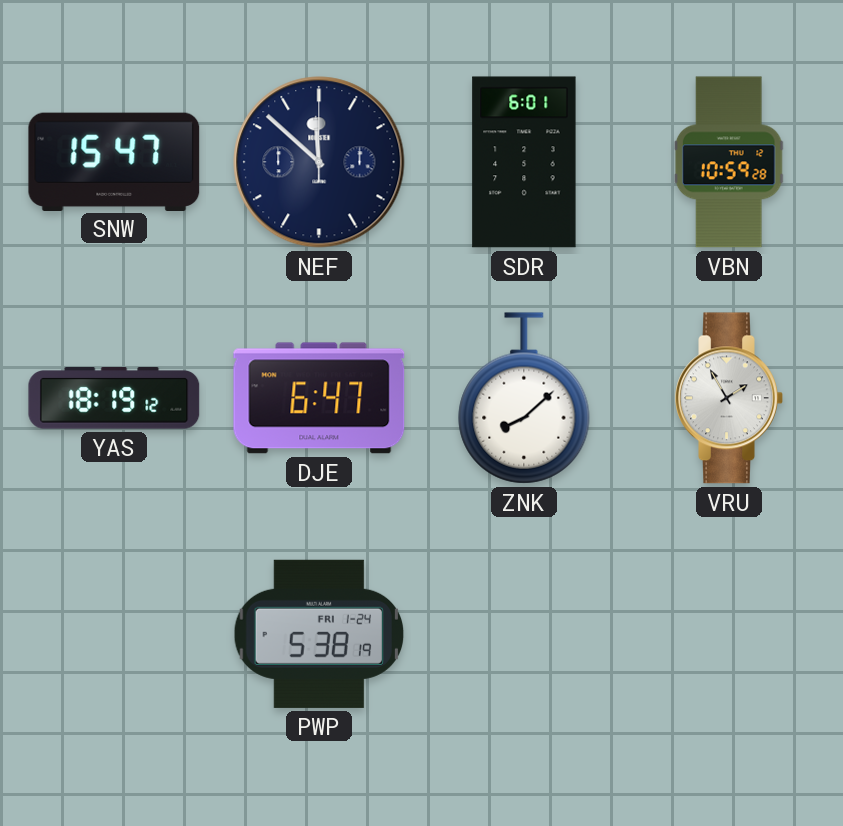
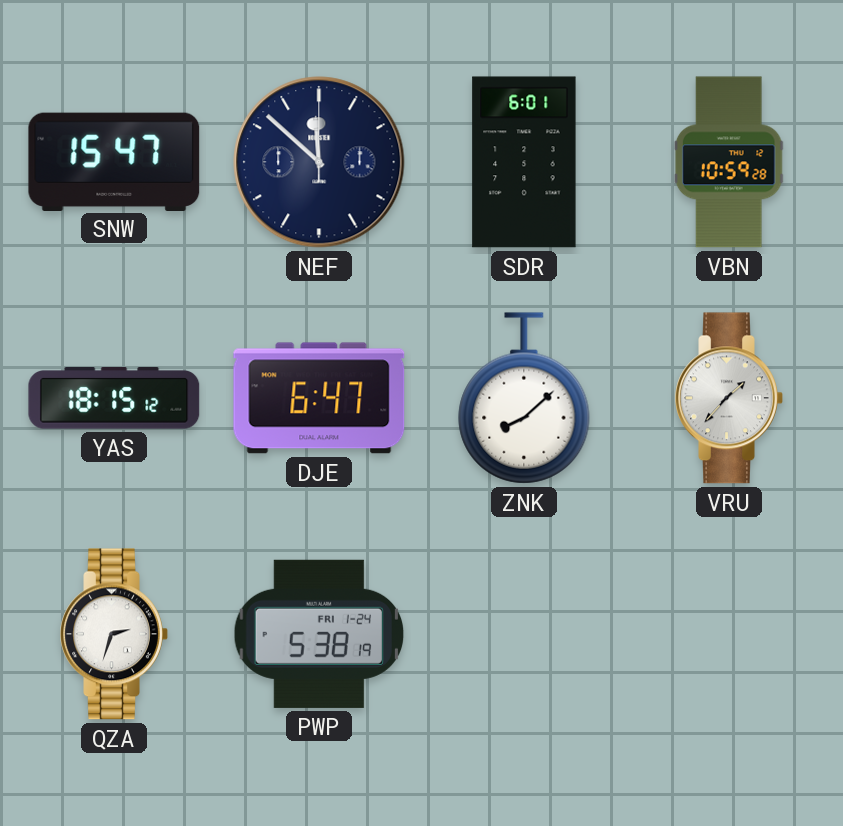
YAS: 18:19 -> 18:15
VRU: 1:55 -> 1:37
QZA: none -> 2:33
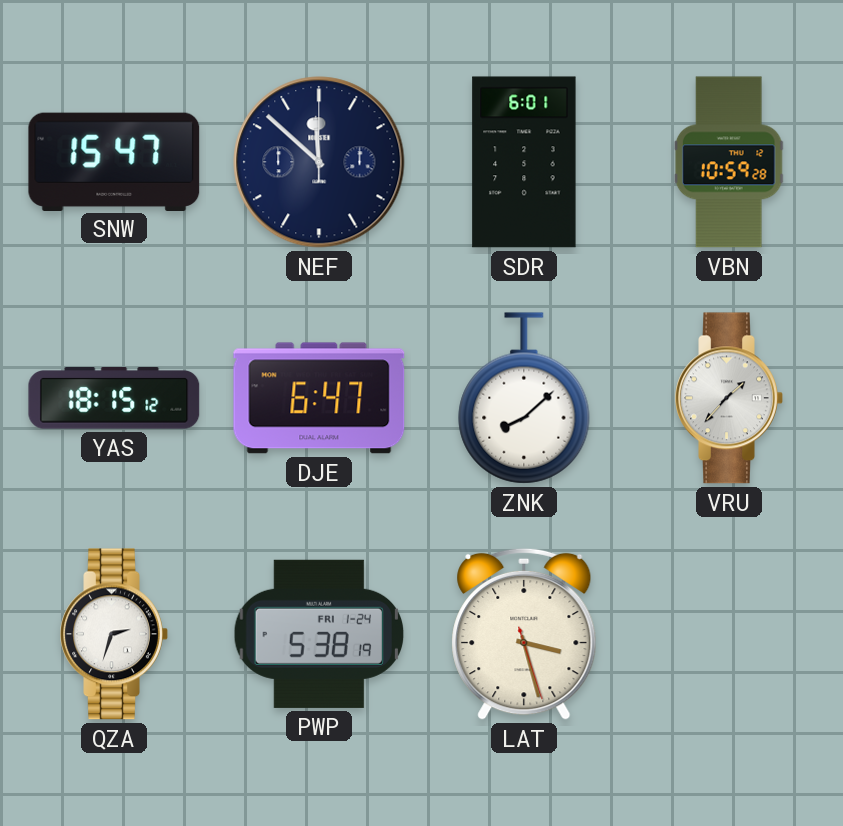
LAT: none -> 3:27
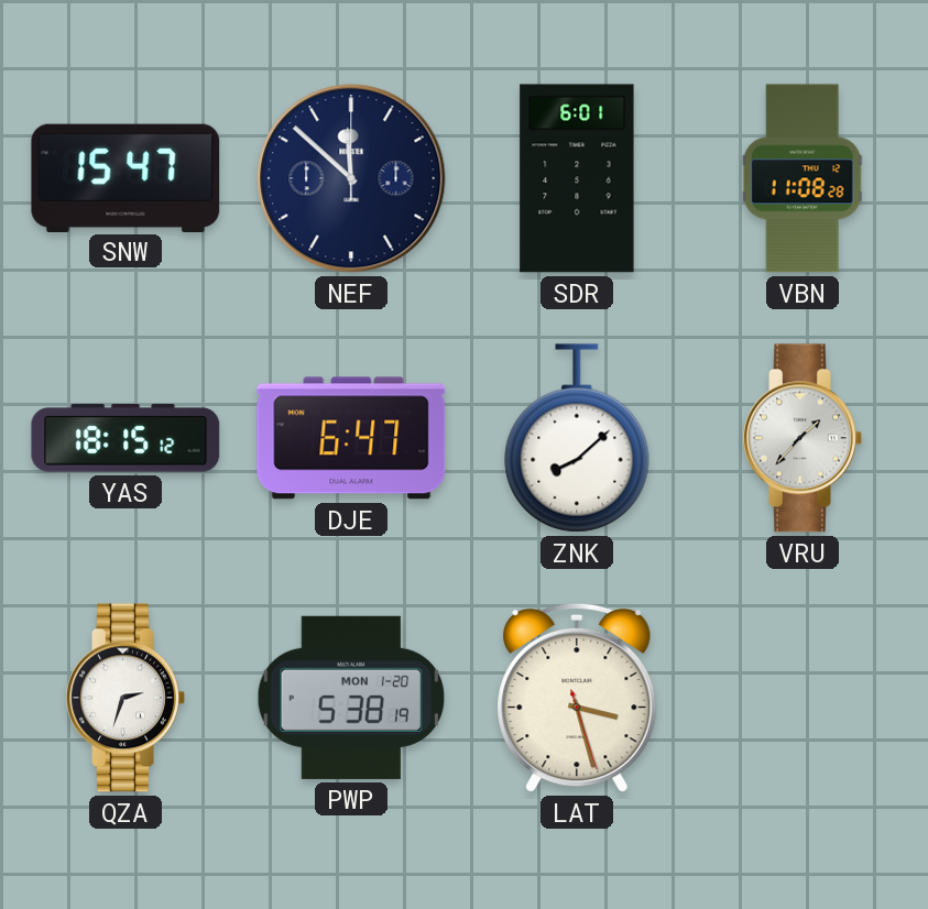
VBN: 10:59 -> 11:08
PWP date: FRI 1-24 -> MON 1-20
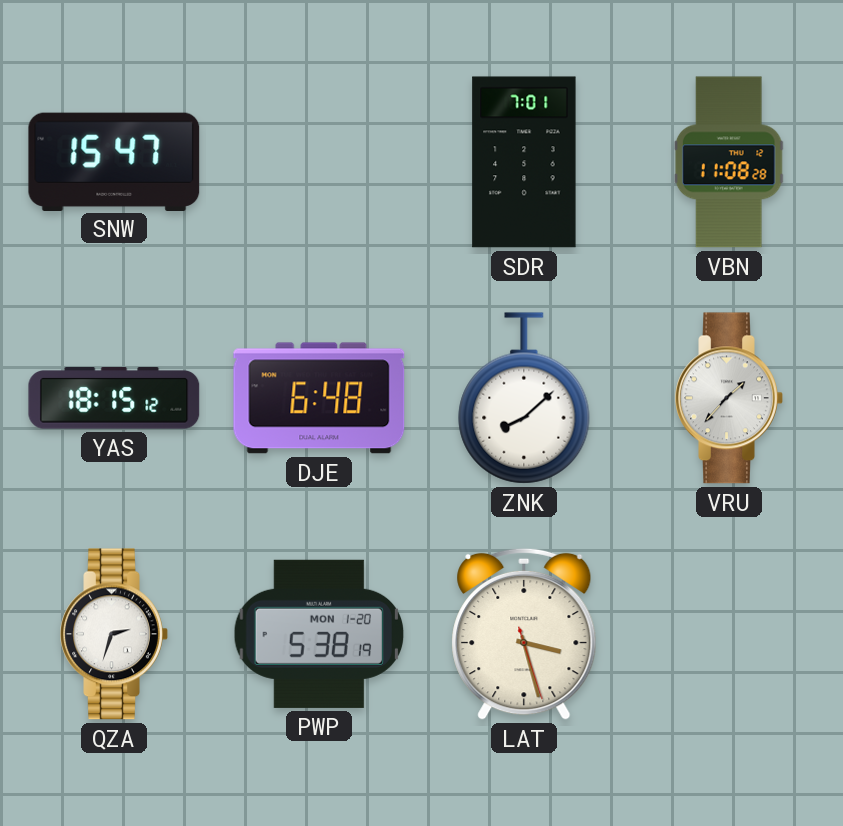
NEF: 11:52 -> none
SDR: 6:01 -> 7:01
DJE: 6:47 -> 6:48
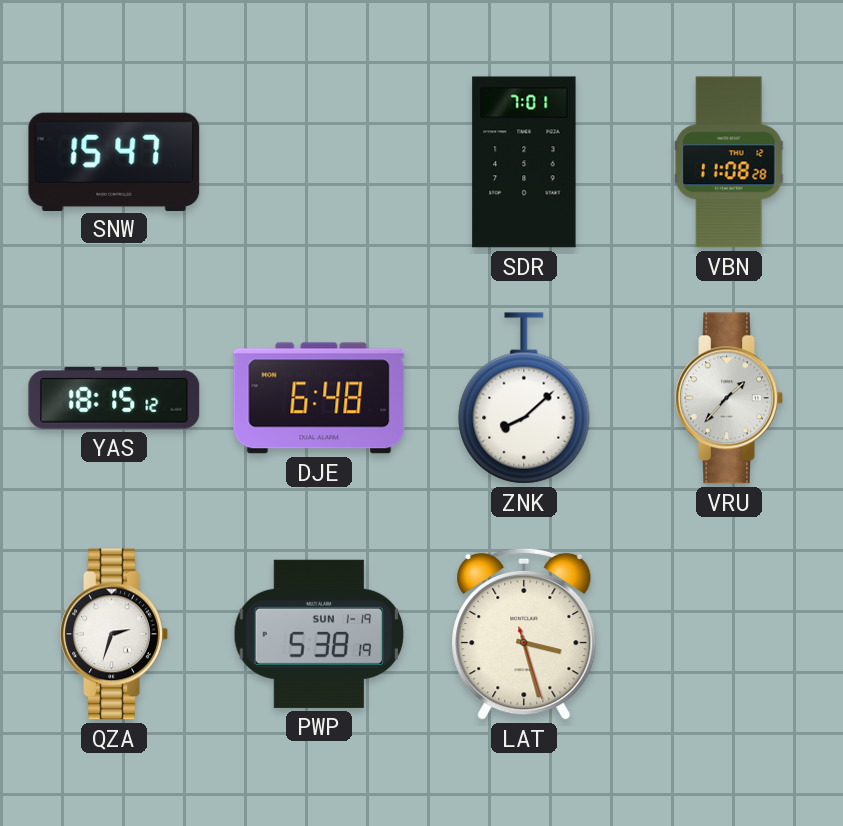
PWP date: MON 1-20 -> SUN 1-19
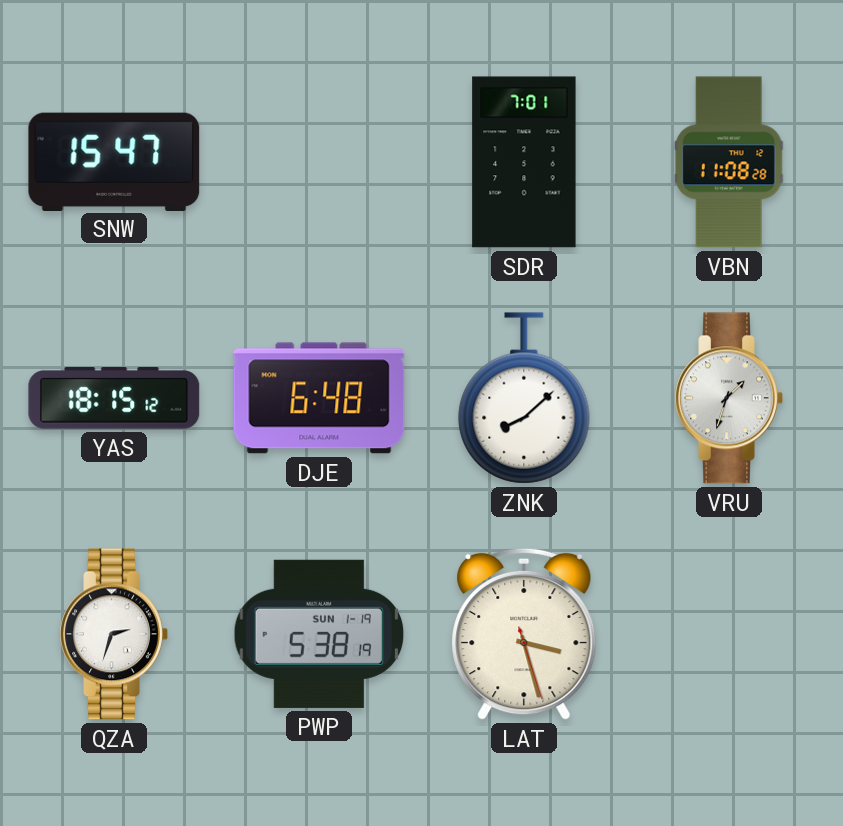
VRU: 1:37 -> 1:33
